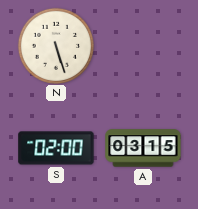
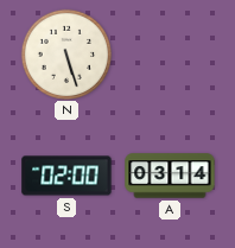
A: 03:15 -> 03:14
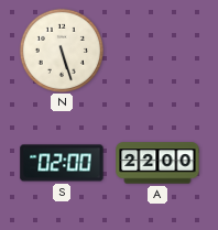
A: 03:14 -> 22:00
